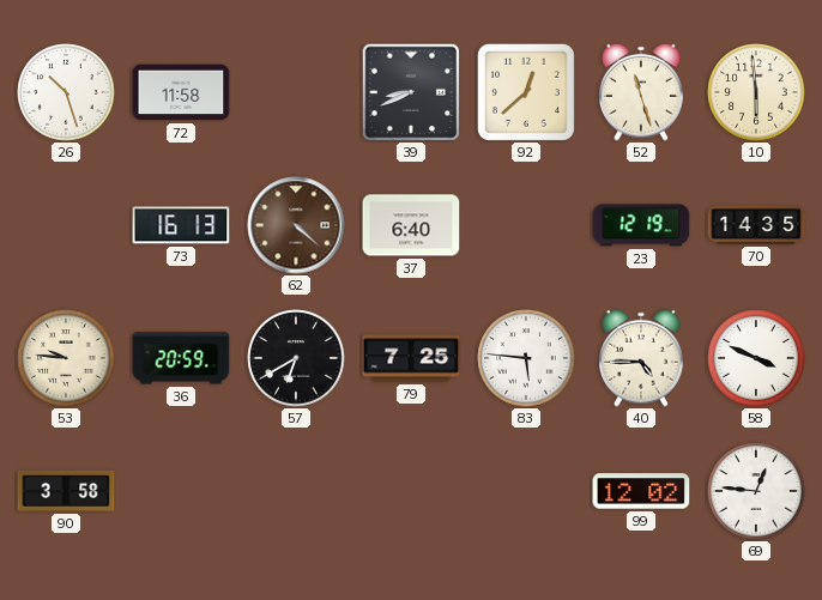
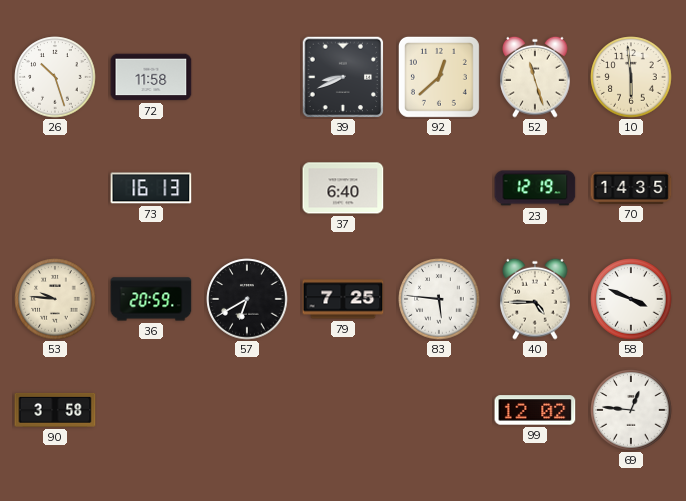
62: 4:22 -> none
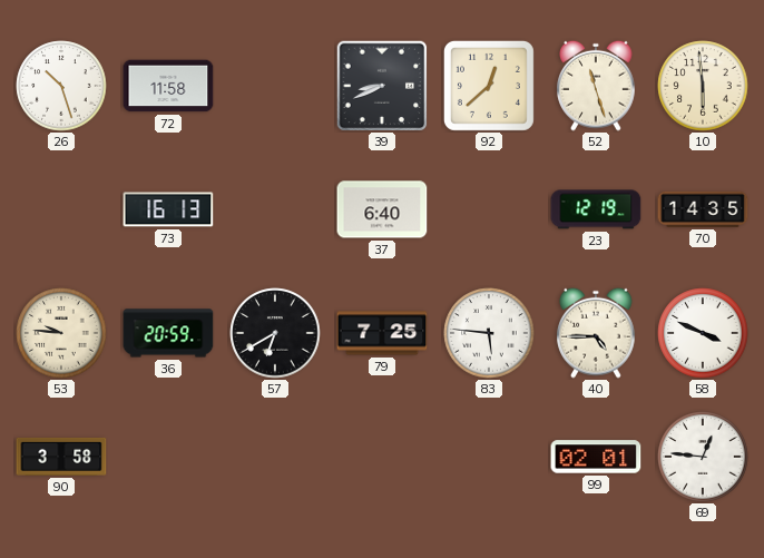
99: 12:02 -> 02:01
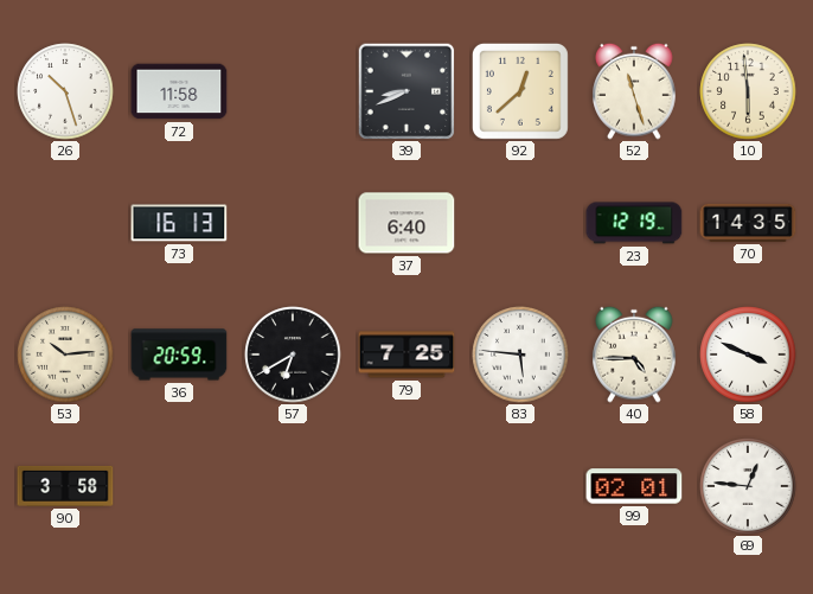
53: 9:46 -> 10:14
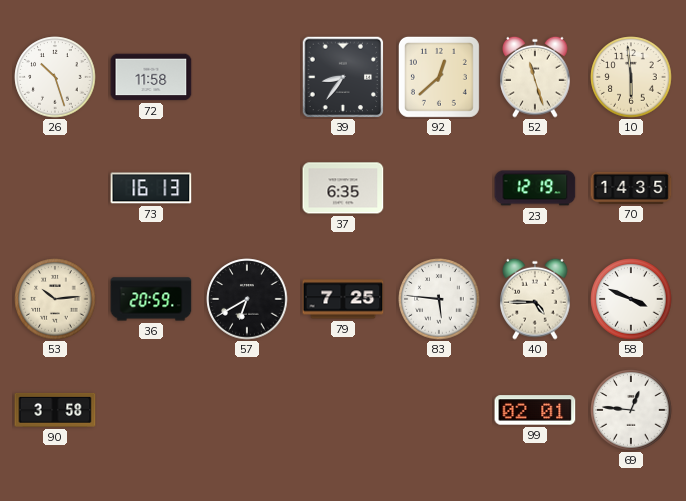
39: 8:41 -> 8:36
37: 6:40 -> 6:35
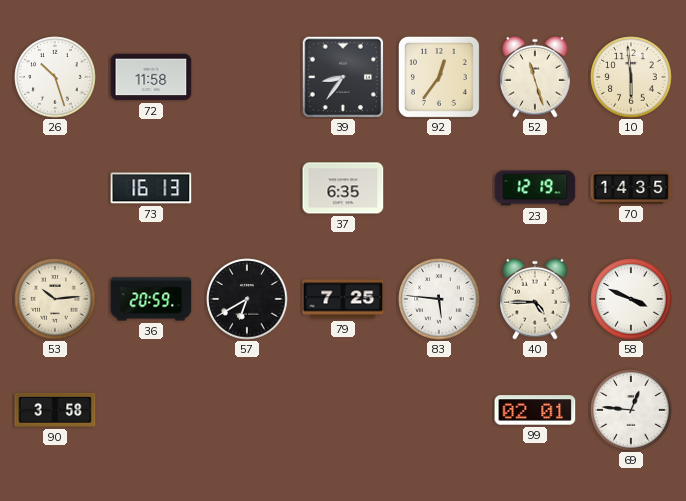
92: 12:38 -> 12:36
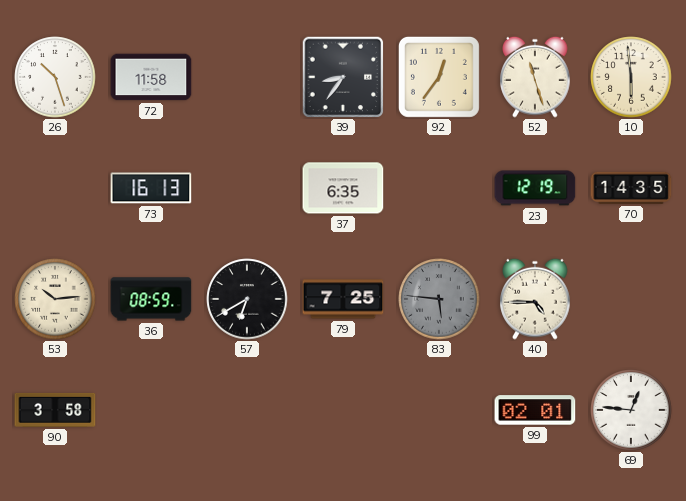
36: 20:59 -> 08:59
83 dial: white -> grey
58: 3:49 -> none
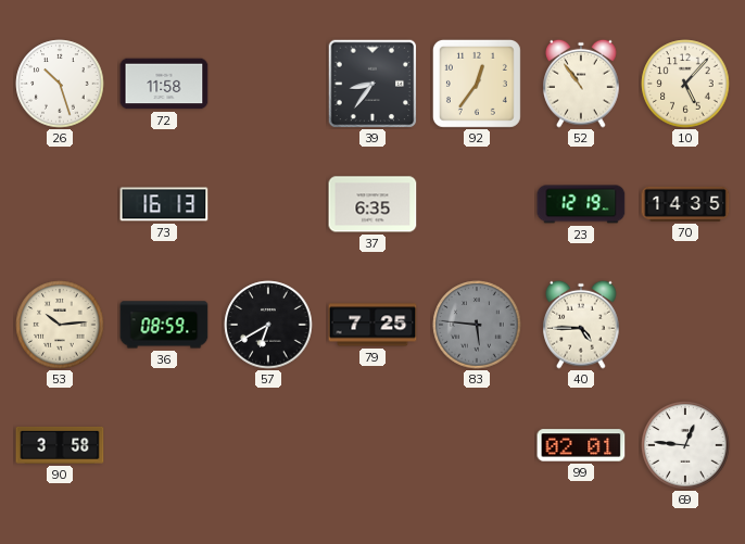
52: 11:27 -> 10:54
10: 5:59 -> 5:07
